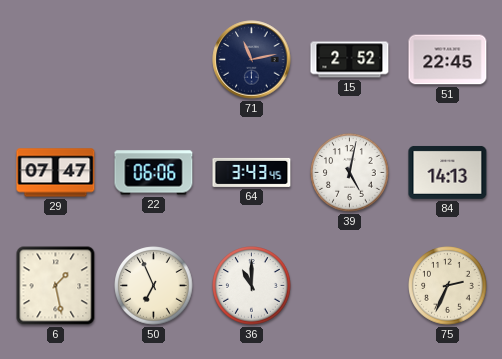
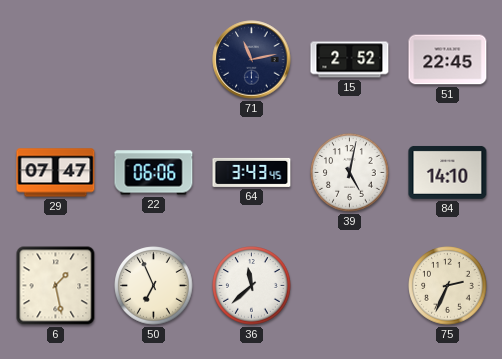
84: 14:13 -> 14:10
36: 11:00 -> 11:38
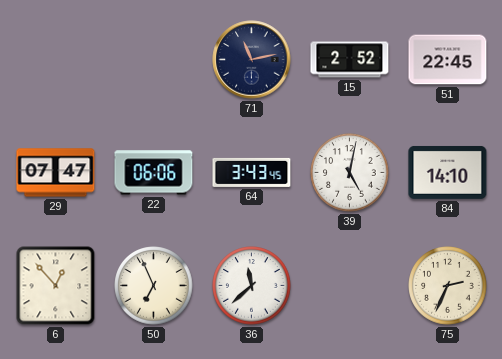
6: 1:28 -> 12:53
